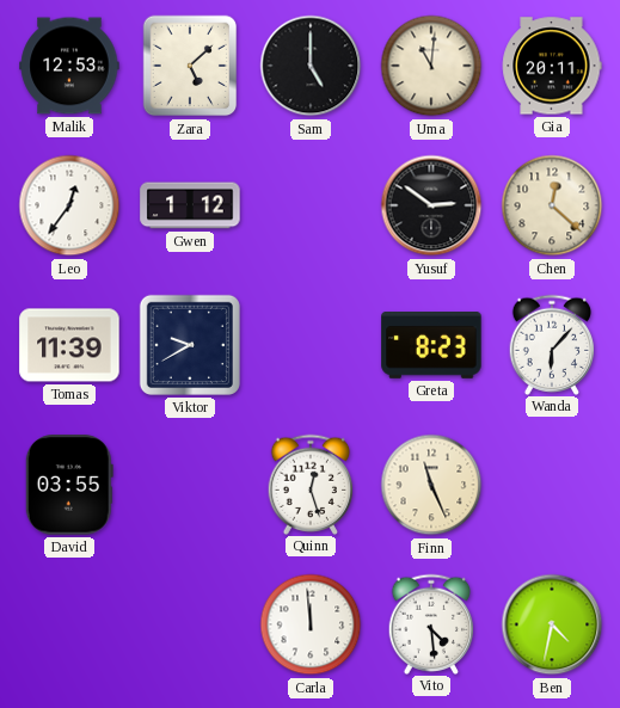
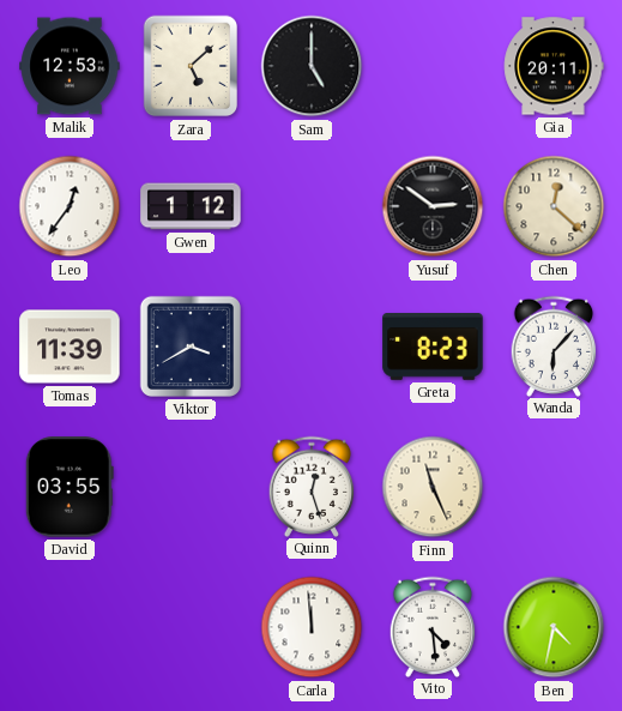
Uma: 11:01 -> none
Viktor: 9:40 -> 3:40
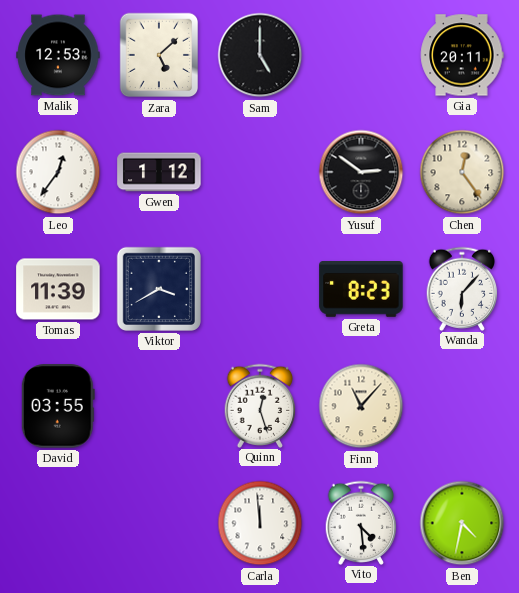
Chen: 12:22 -> 12:24
Finn: 11:26 -> 11:07
